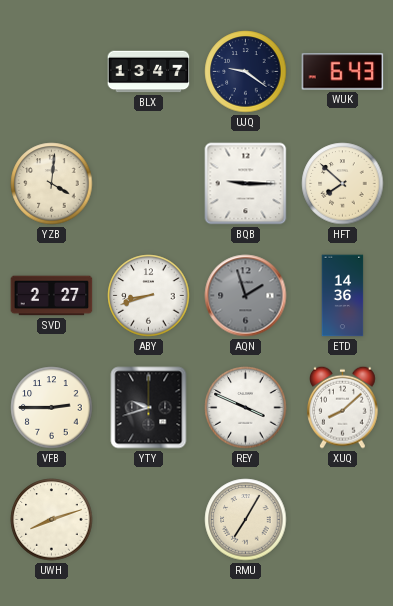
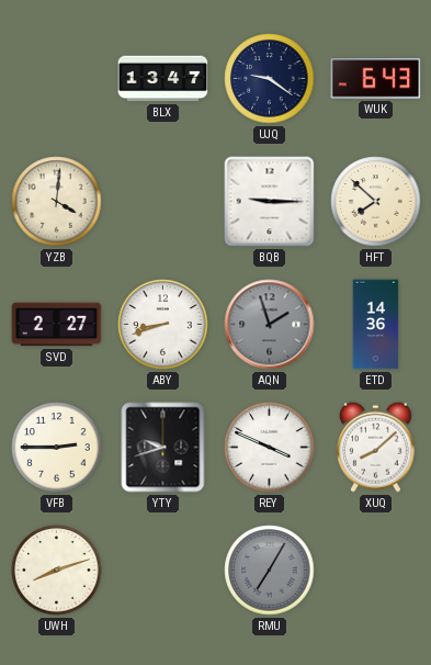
RMU dial: cream -> grey
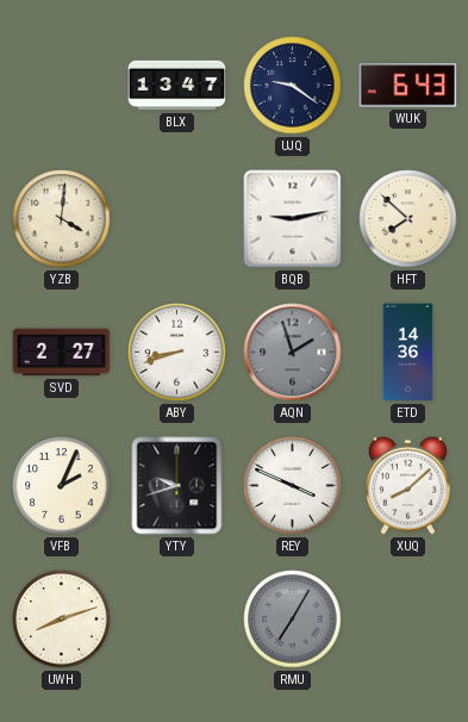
BQB: 9:15 -> 9:13
VFB: 2:45 -> 2:04
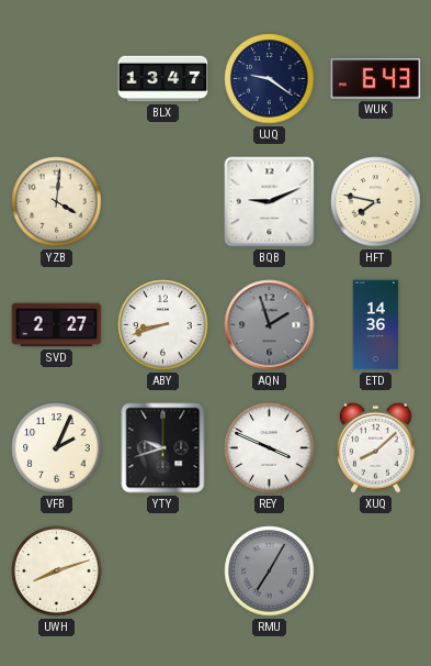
BQB: 9:13 -> 9:11
HFT: 7:52 -> 7:47
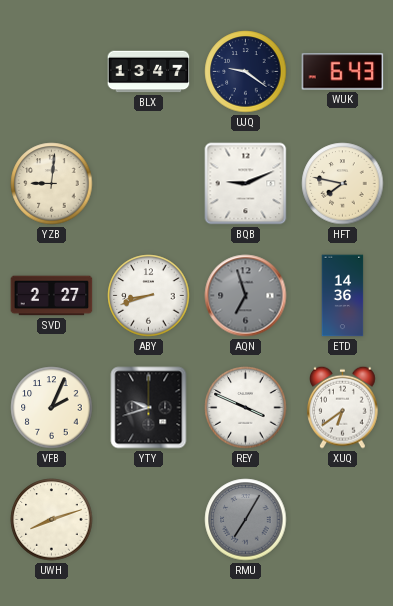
YZB: 4:01 -> 9:01
AQN: 1:57 -> 6:57
XUQ: 8:08 -> 6:39
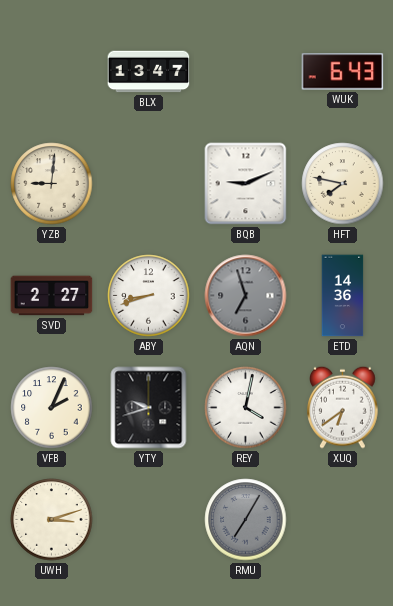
UJQ: 9:21 -> none
REY: 3:49 -> 4:02
UWH: 8:12 -> 3:12
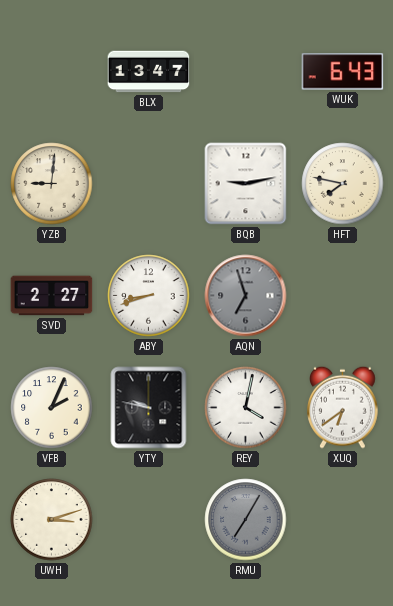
BQB: 9:11 -> 9:13
ETD: 14:36 -> none
YTY: 9:42 -> 9:47
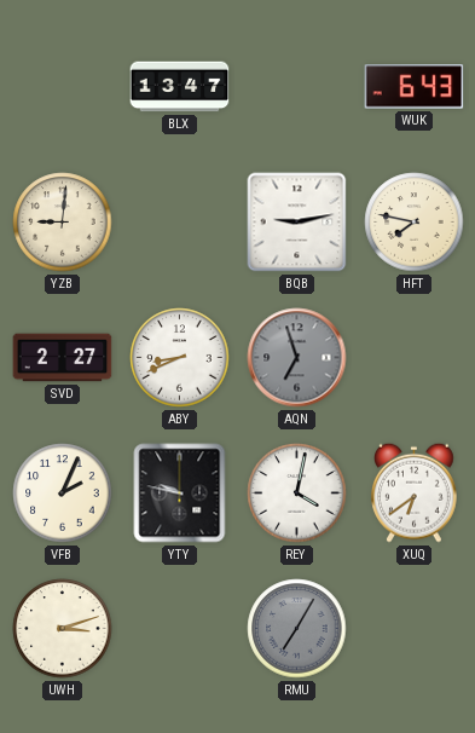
ABY: 8:42 -> 8:41
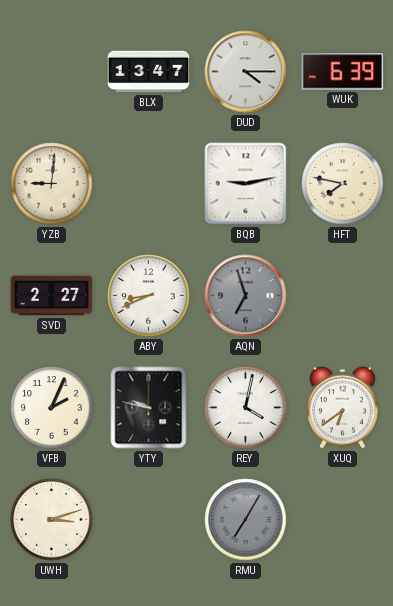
DUD: none -> 4:15
WUK: 6:43 -> 6:39
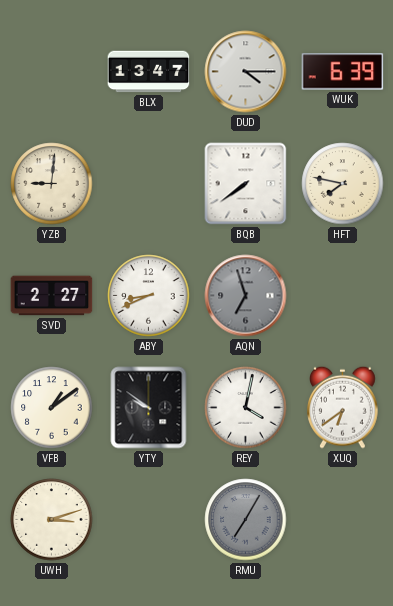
BQB: 9:13 -> 7:39
VFB: 2:04 -> 1:09
YTY: 9:47 -> 9:51
